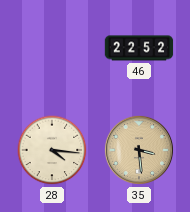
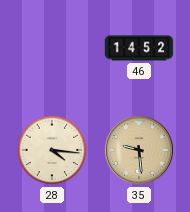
46: 22:52 -> 14:52
35: 3:29 -> 9:29
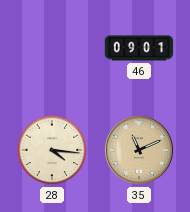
46: 14:52 -> 09:01
35: 9:29 -> 11:11
